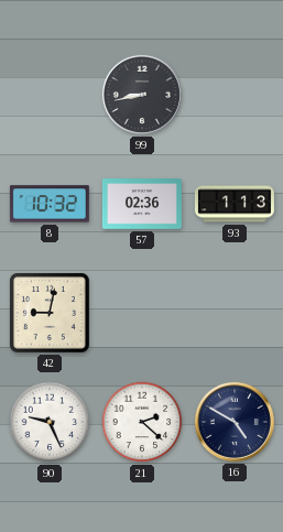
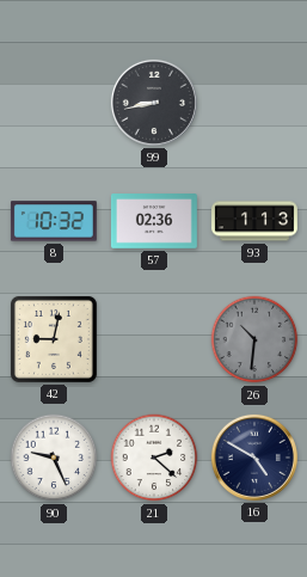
26: none -> 10:31
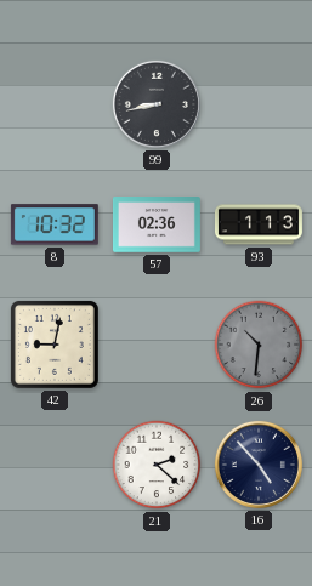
90: 9:26 -> none
16: 4:50 -> 4:53
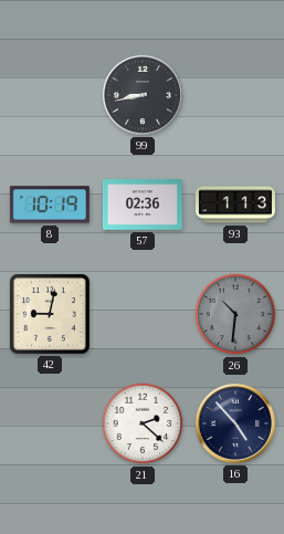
8: 10:32 -> 10:19
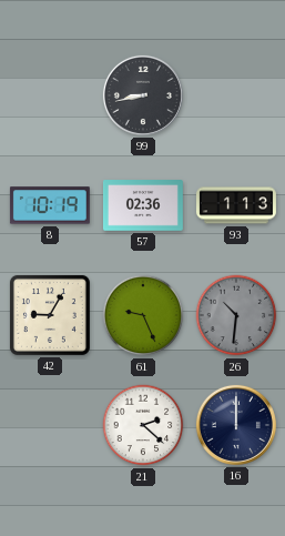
42: 9:02 -> 9:05
61: none -> 9:26
16: 4:53 -> 12:00
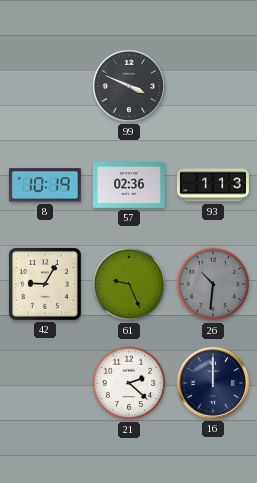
99: 8:43 -> 3:49
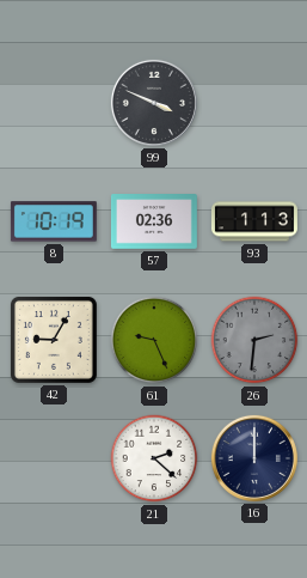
26: 10:31 -> 2:31
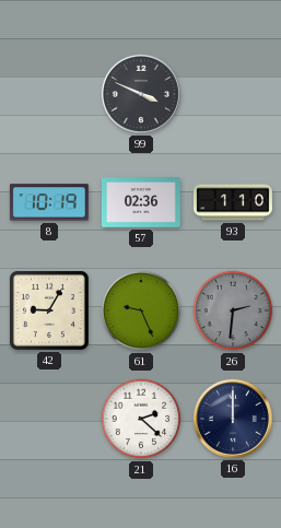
93: 1:13 -> 1:10
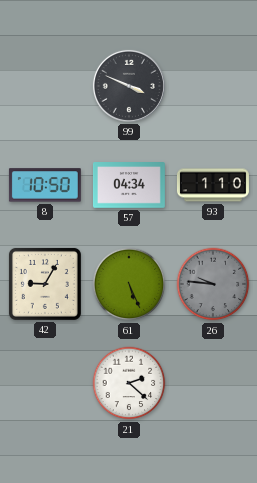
8: 10:19 -> 10:50
57: 02:36 -> 04:34
61: 9:26 -> 5:26
26: 2:31 -> 9:46
16: 12:00 -> none
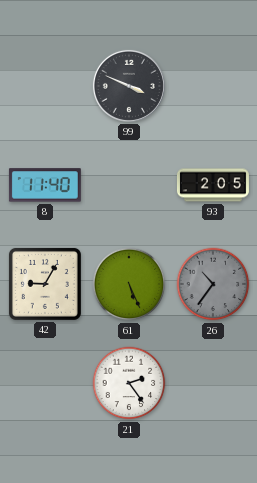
8: 10:50 -> 11:40
57: 04:34 -> none
93: 1:10 -> 2:05
26: 9:46 -> 10:36
21: 2:22 -> 2:24
